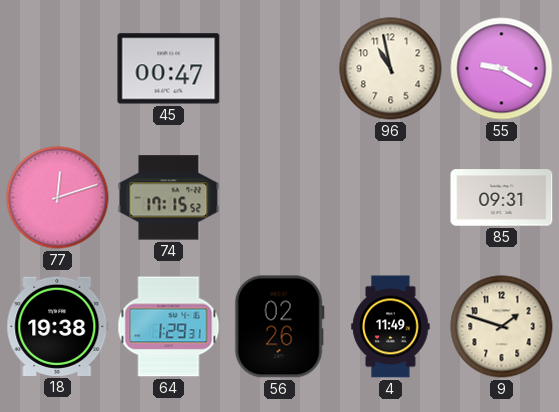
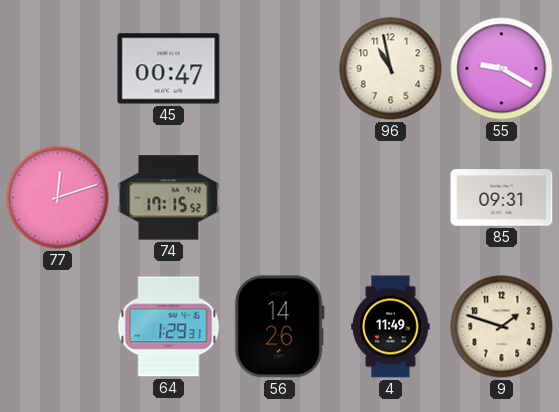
18: 19:38 -> none
56: 02:26 -> 14:26
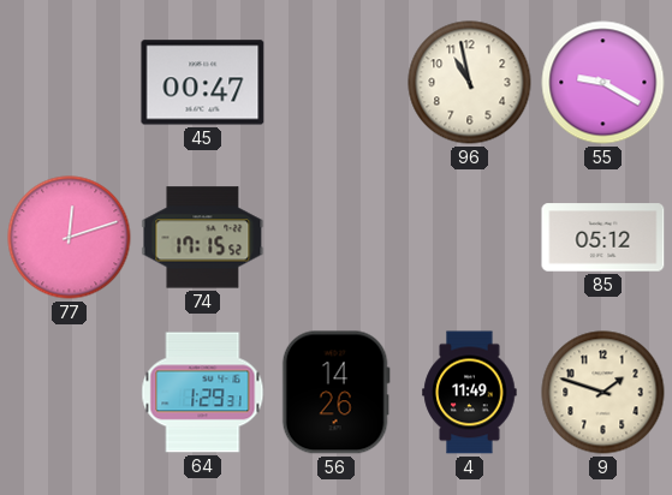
85: 09:31 -> 05:12
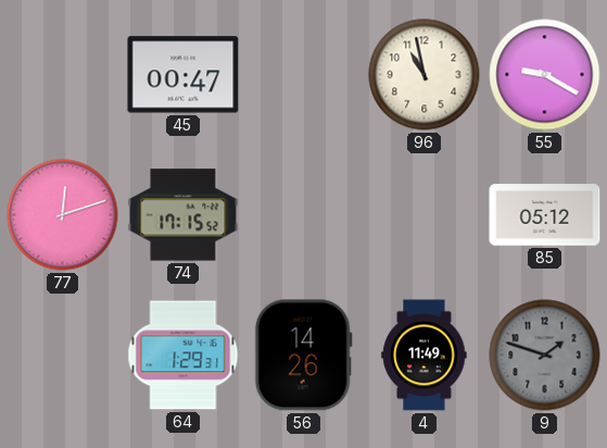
9 dial: cream -> grey
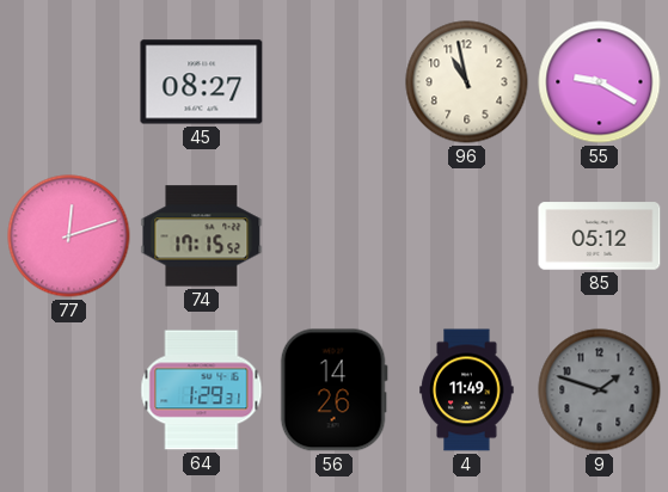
45: 00:47 -> 08:27
